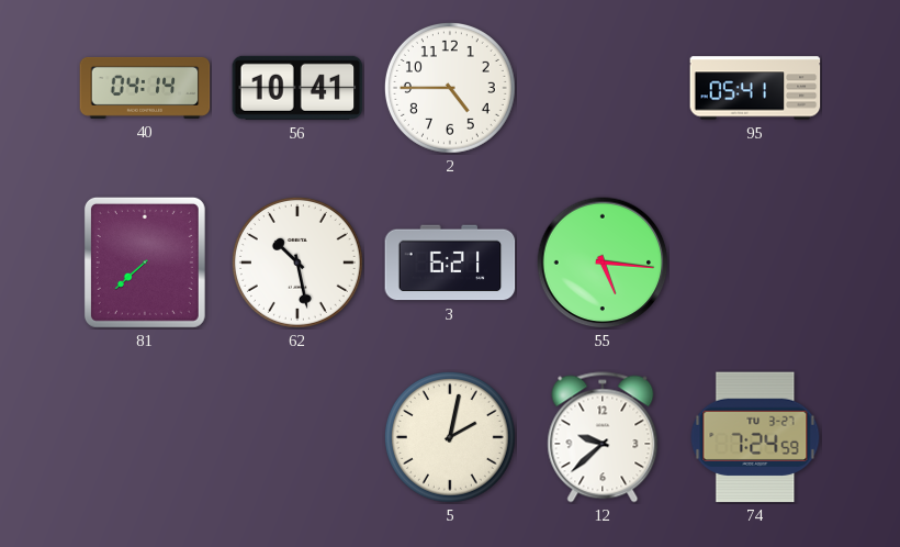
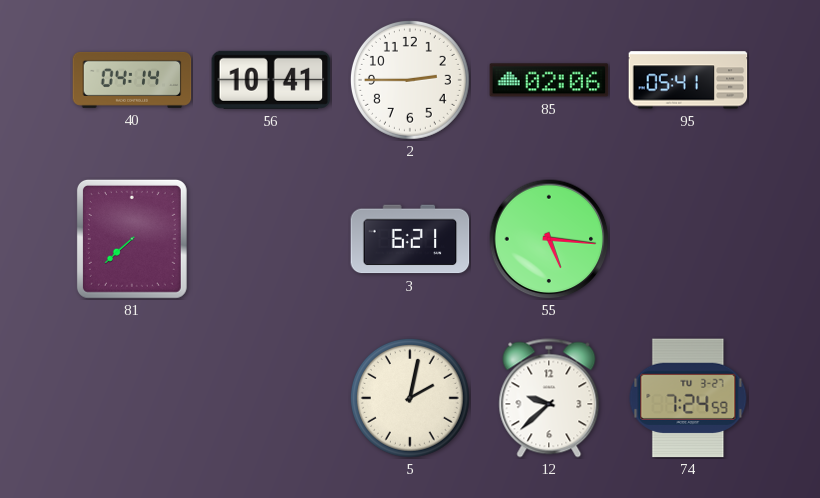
2: 4:45 -> 2:45
85: none -> 02:06
62: 10:28 -> none
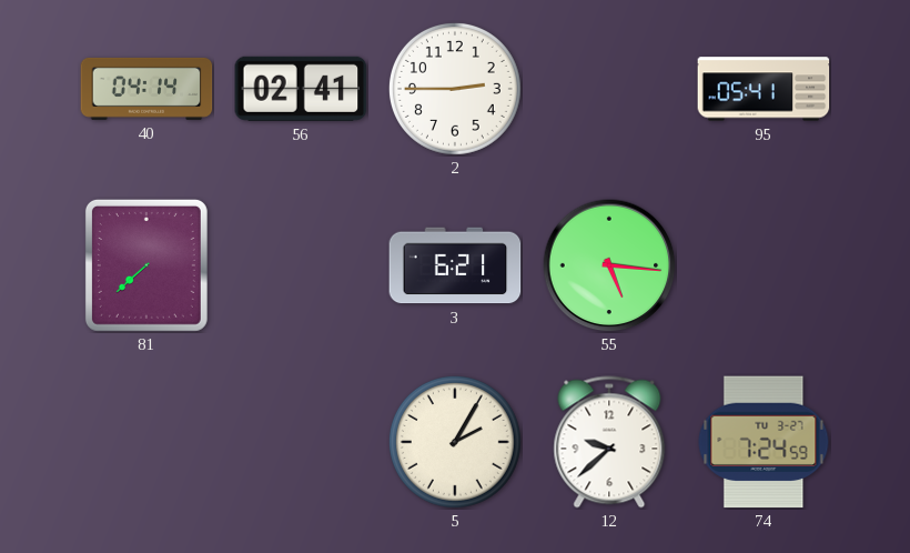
56: 10:41 -> 02:41
85: 02:06 -> none
5: 2:02 -> 2:05
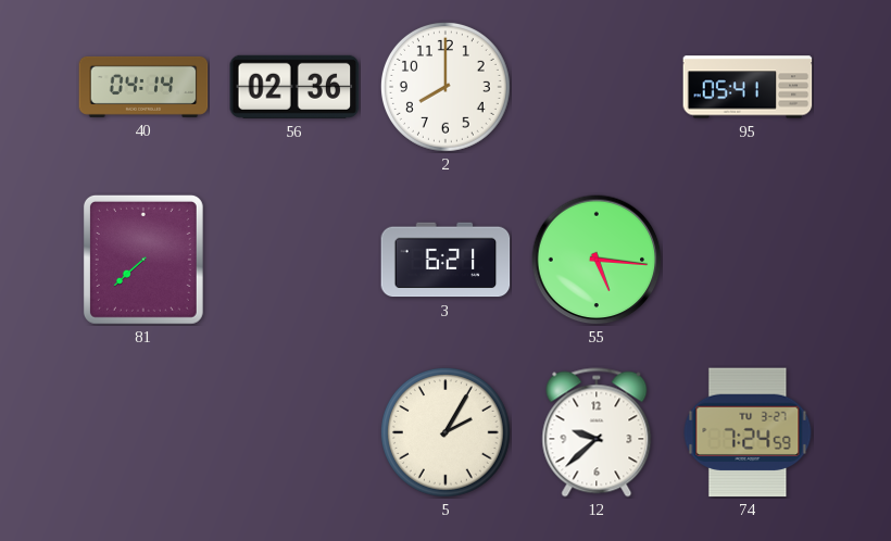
56: 02:41 -> 02:36
2: 2:45 -> 8:00
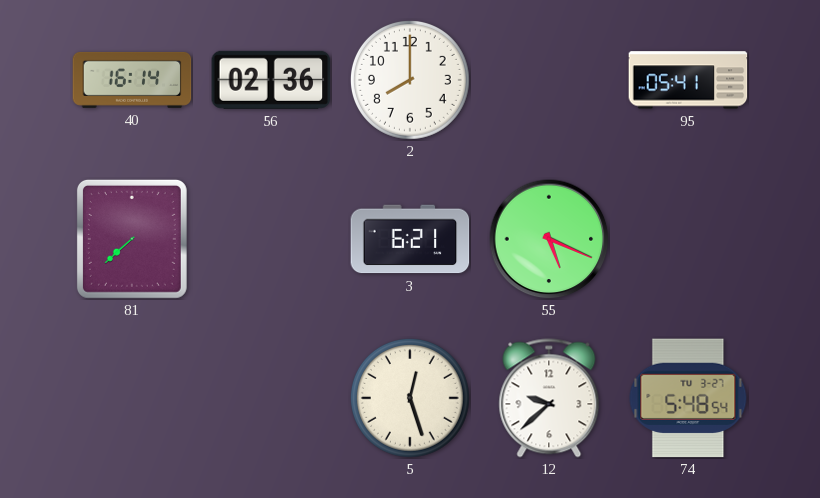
40: 04:14 -> 16:14
55: 5:16 -> 5:19
5: 2:05 -> 12:27
74: 7:24 -> 5:48
